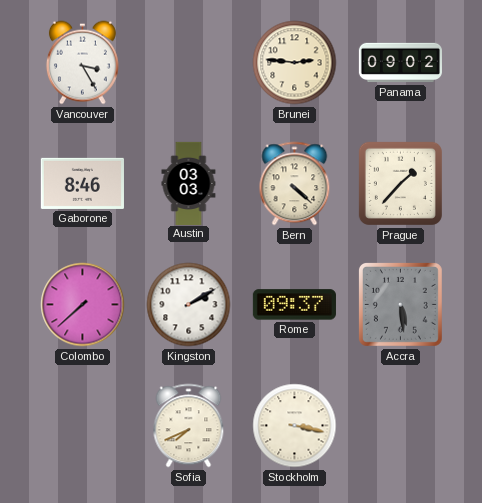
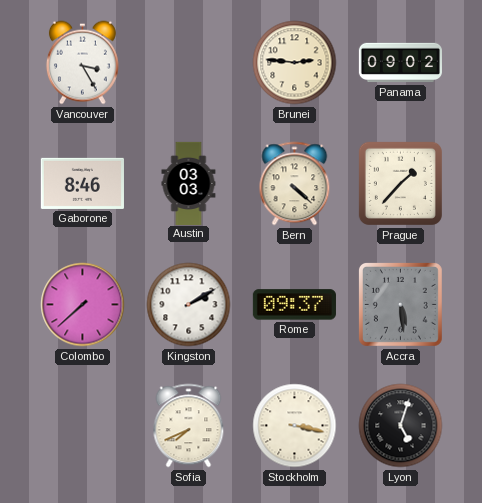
Lyon: none -> 5:03
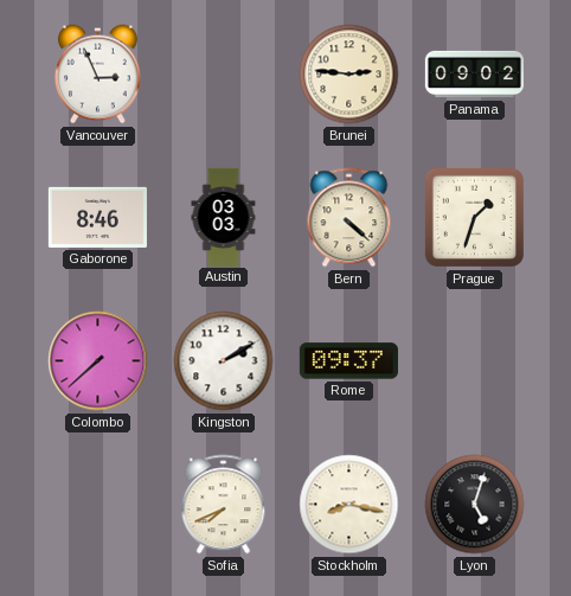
Vancouver: 3:25 -> 2:56
Prague: 1:37 -> 1:33
Accra: 5:29 -> none
Stockholm: 3:17 -> 8:17
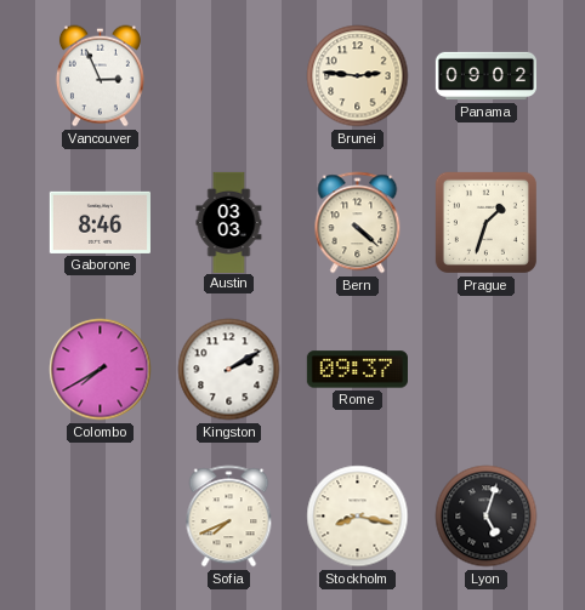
Colombo: 7:38 -> 7:40
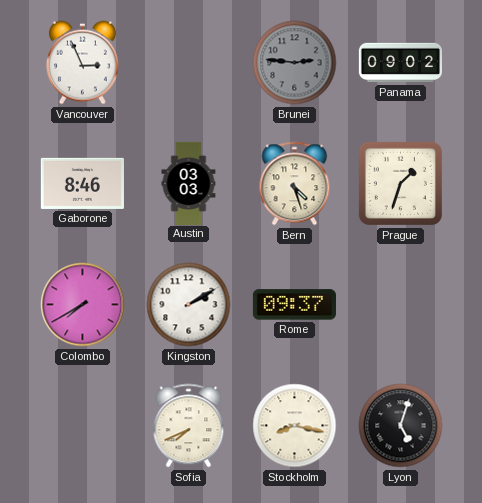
Brunei dial: cream -> grey
Bern: 4:22 -> 4:27
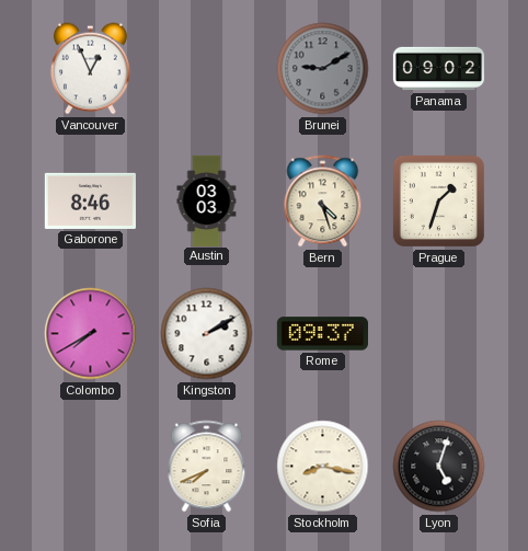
Vancouver: 2:56 -> 12:56
Brunei: 2:46 -> 9:10
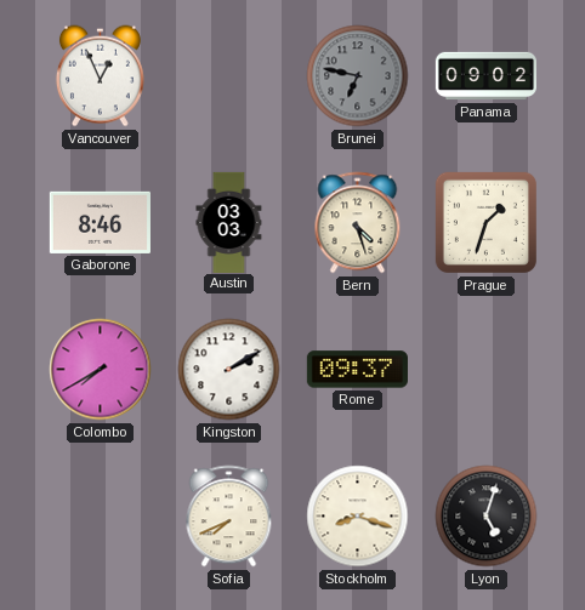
Brunei: 9:10 -> 6:47
Stockholm: 8:17 -> 8:18
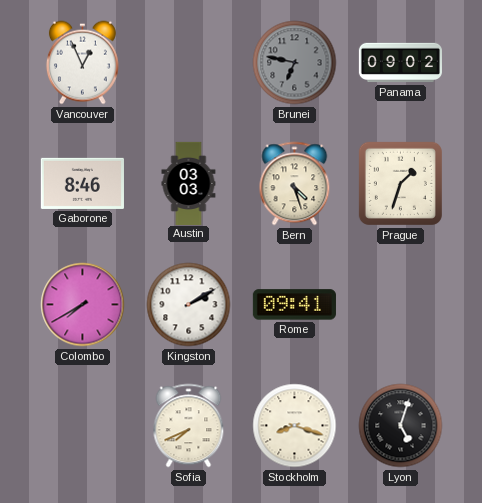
Rome: 09:37 -> 09:41
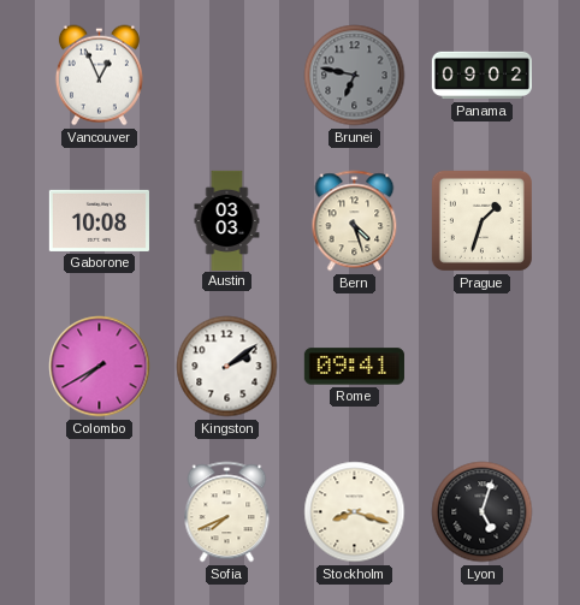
Gaborone: 8:46 -> 10:08
Kingston: 2:10 -> 2:09
